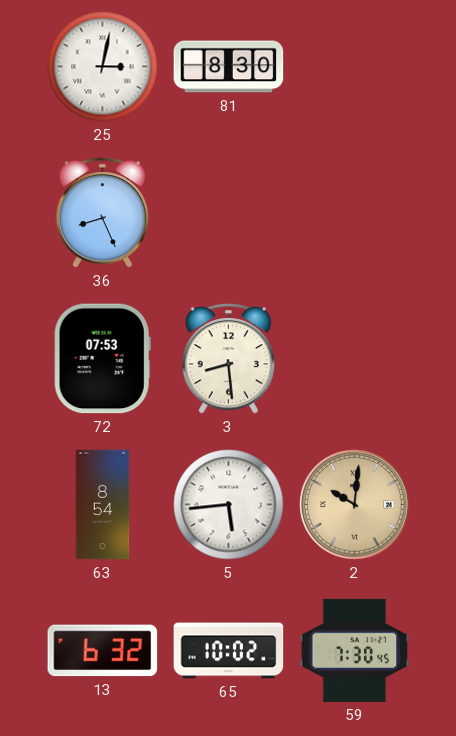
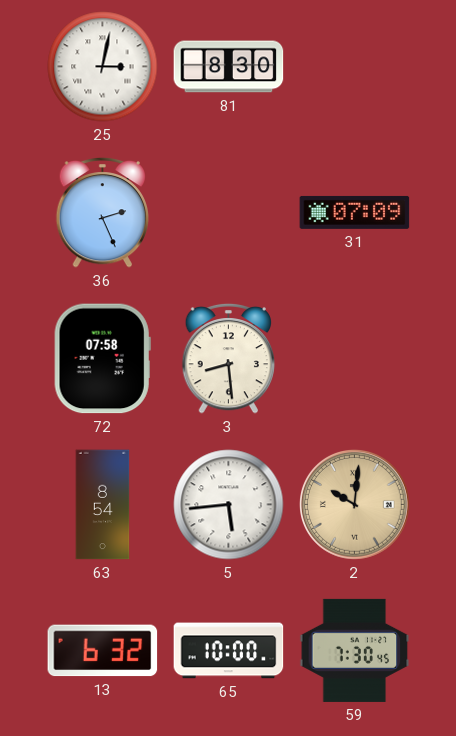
36: 8:26 -> 2:26
31: none -> 07:09
72: 07:53 -> 07:58
65: 10:02 -> 10:00
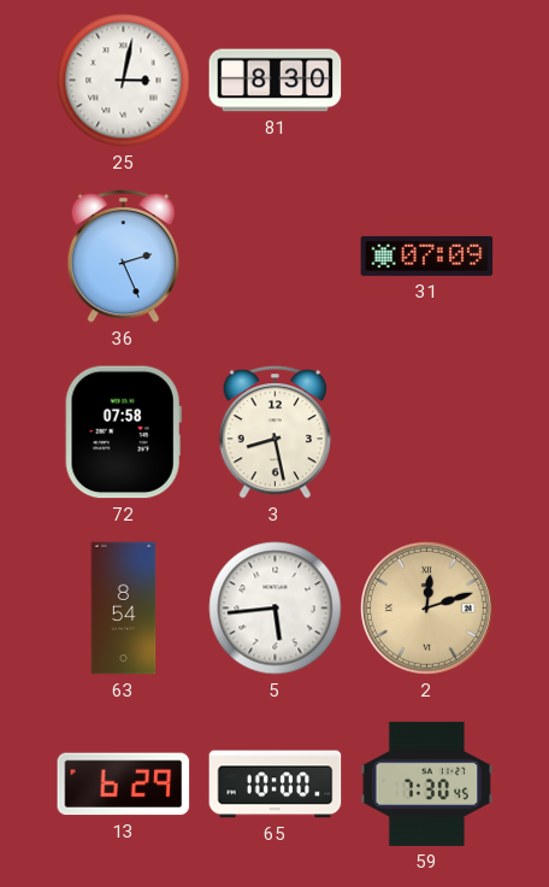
3: 8:29 -> 8:28
2: 10:01 -> 12:12
13: 6:32 -> 6:29
